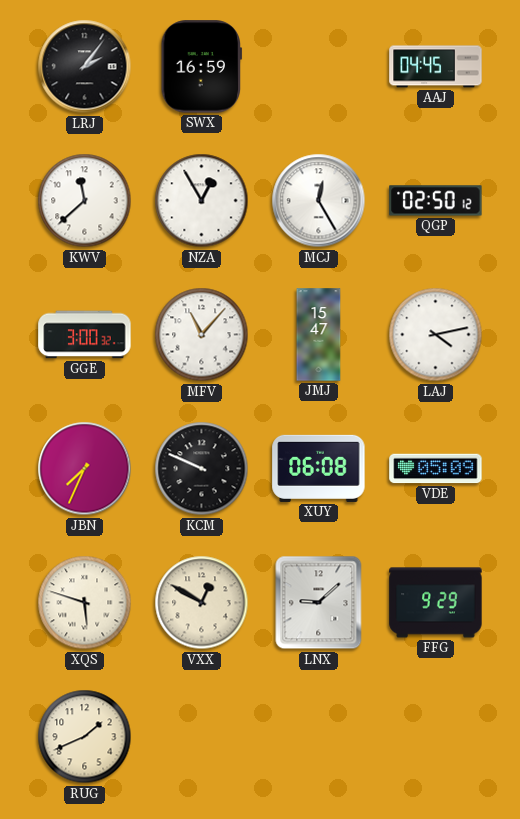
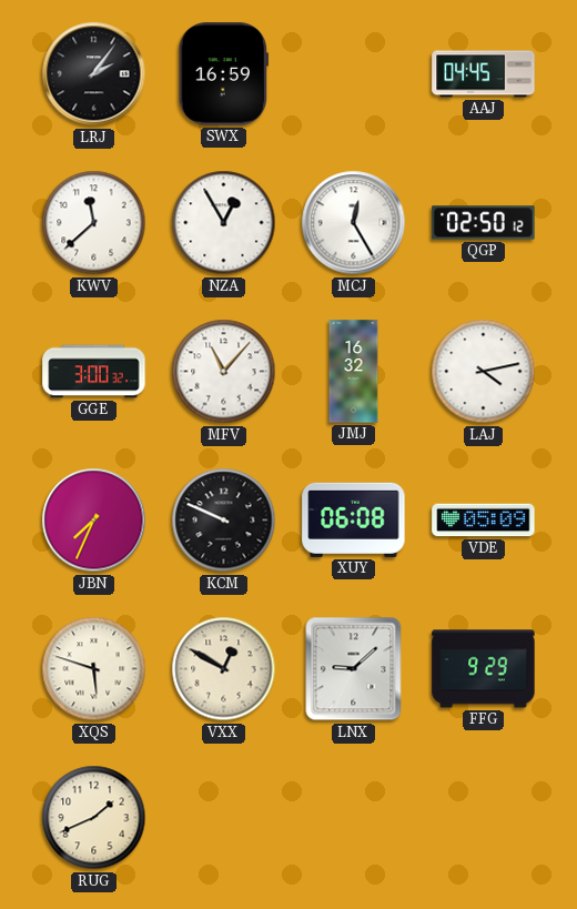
JMJ: 15:47 -> 16:32
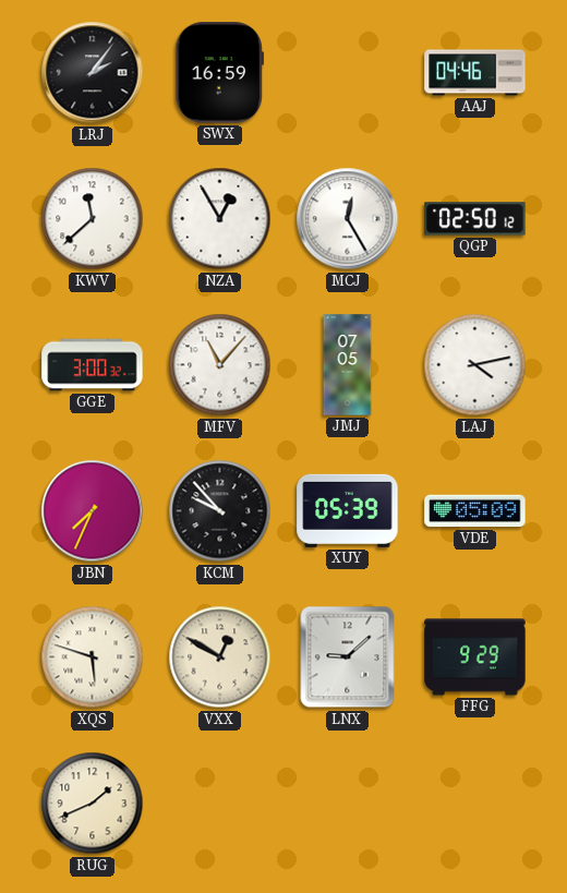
AAJ: 04:45 -> 04:46
JMJ: 16:32 -> 07:05
KCM: 9:49 -> 9:53
XUY: 06:08 -> 05:39
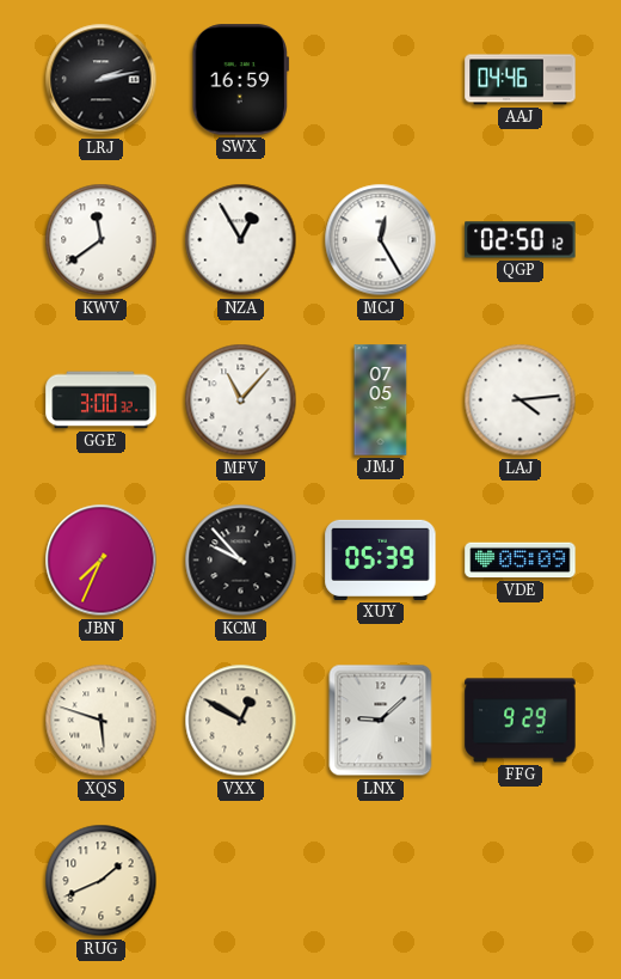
LRJ: 2:06 -> 2:13
KWV: 11:38 -> 11:39
LAJ: 4:13 -> 4:14
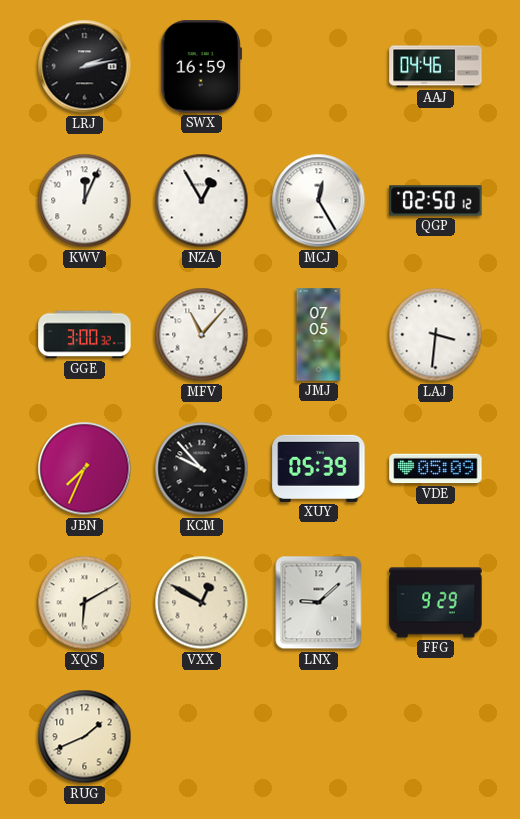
KWV: 11:39 -> 12:04
LAJ: 4:14 -> 3:31
XQS: 5:48 -> 6:10
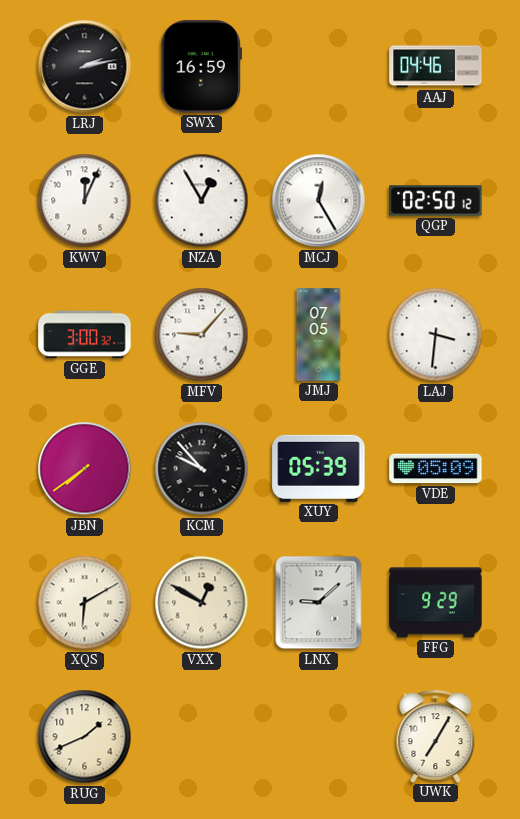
MFV: 11:07 -> 9:07
JBN: 7:34 -> 7:39
UWK: none -> 7:05
